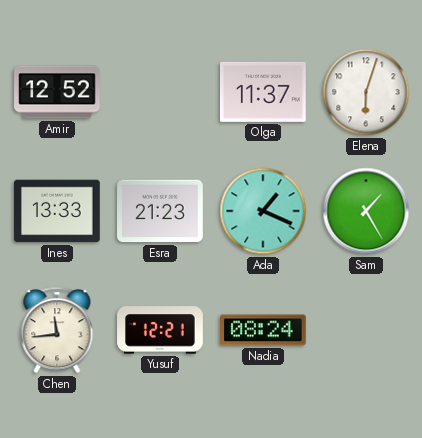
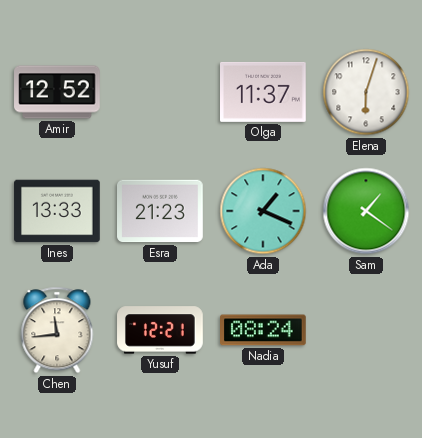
Sam: 1:25 -> 1:21
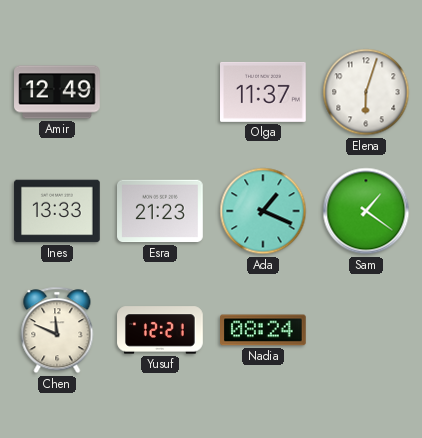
Amir: 12:52 -> 12:49
Chen: 11:44 -> 11:49
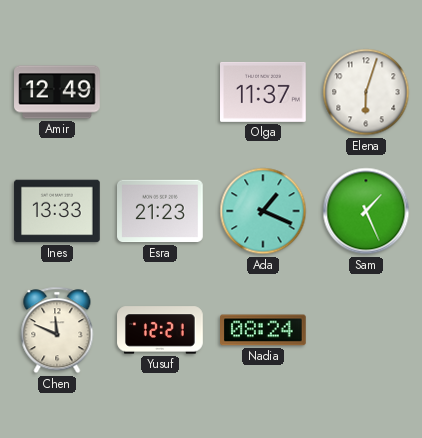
Sam: 1:21 -> 1:26
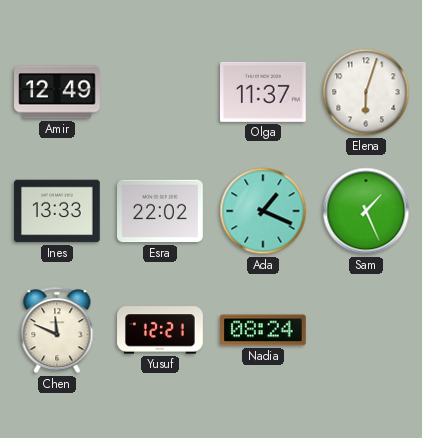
Esra: 21:23 -> 22:02
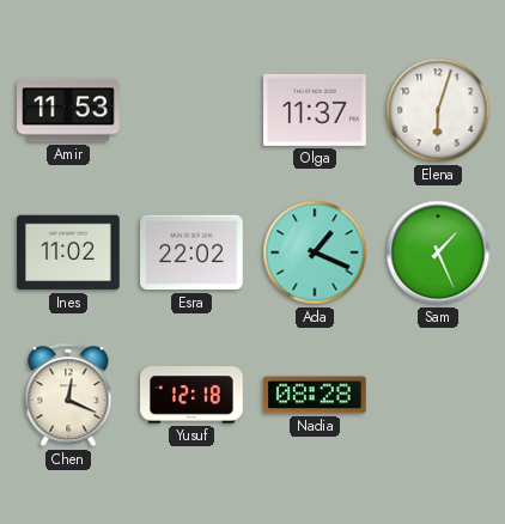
Amir: 12:49 -> 11:53
Ines: 13:33 -> 11:02
Chen: 11:49 -> 12:19
Yusuf: 12:21 -> 12:18
Nadia: 08:24 -> 08:28
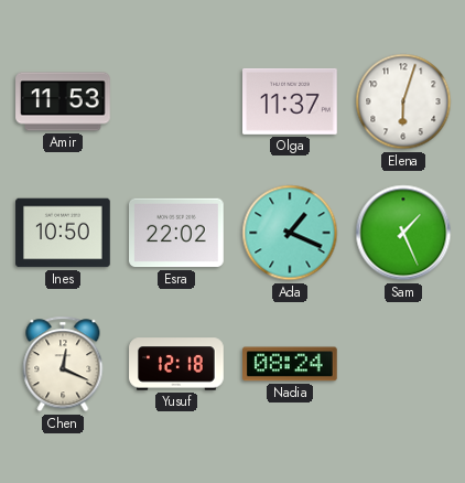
Ines: 11:02 -> 10:50
Nadia: 08:28 -> 08:24
